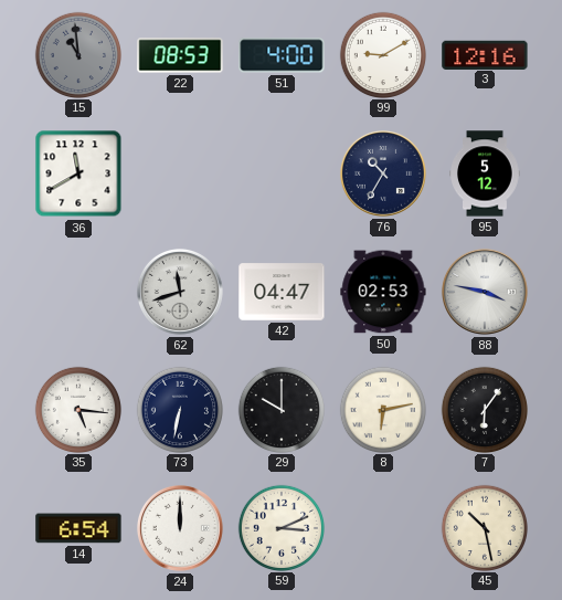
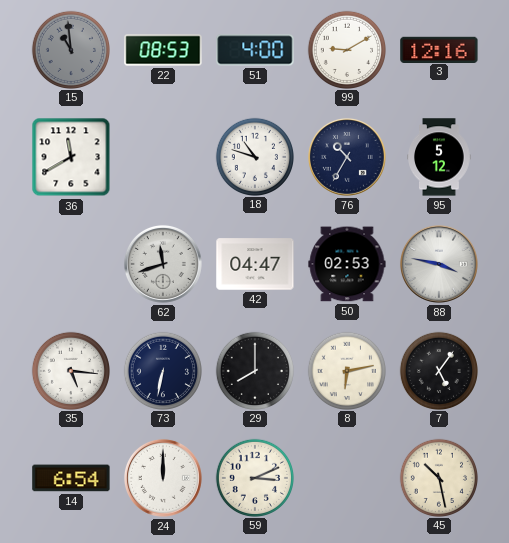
18: none -> 10:48
29: 10:00 -> 8:00
7: 6:06 -> 5:06
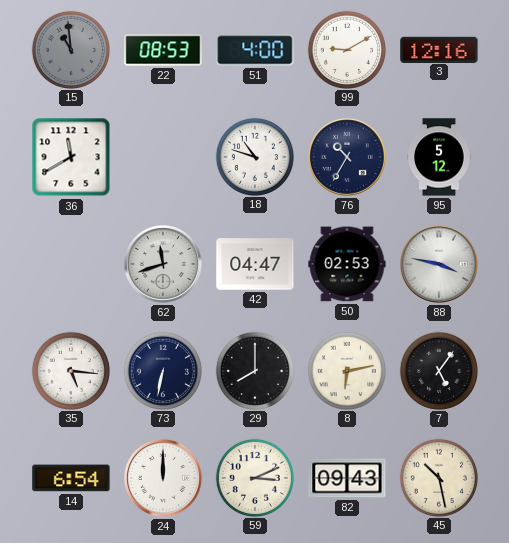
82: none -> 09:43
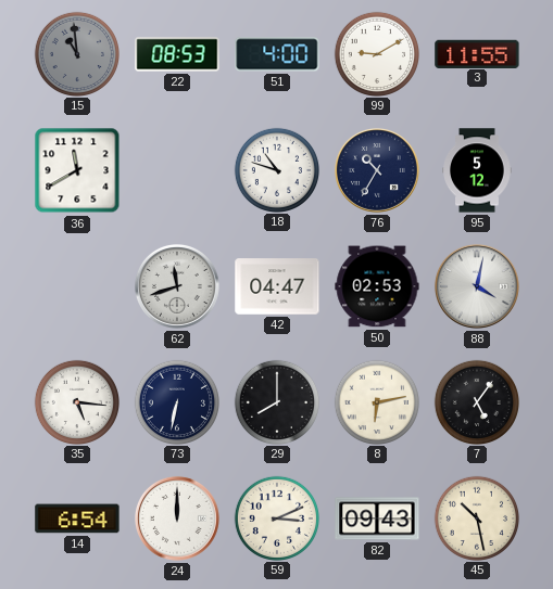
3: 12:16 -> 11:55
88: 3:47 -> 4:02
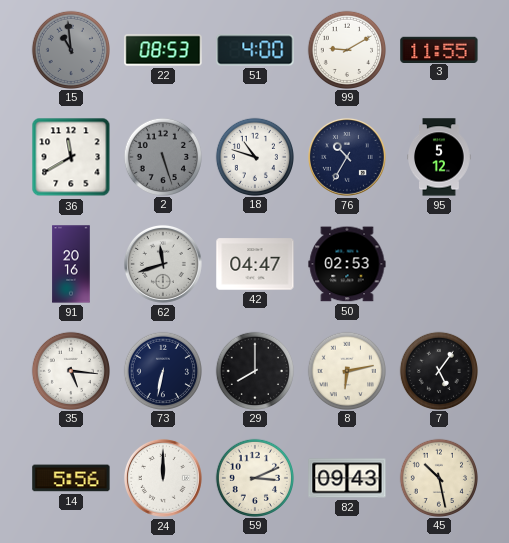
2: none -> 5:27
91: none -> 20:16
88: 4:02 -> none
14: 6:54 -> 5:56
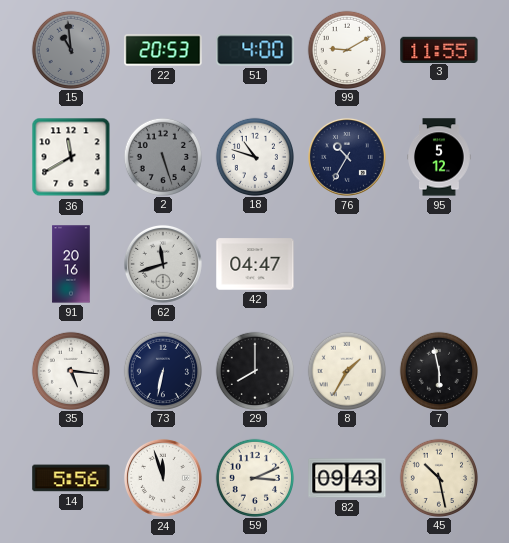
22: 08:53 -> 20:53
50: 02:53 -> none
8: 6:13 -> 1:35
7: 5:06 -> 5:58
24: 12:00 -> 11:57
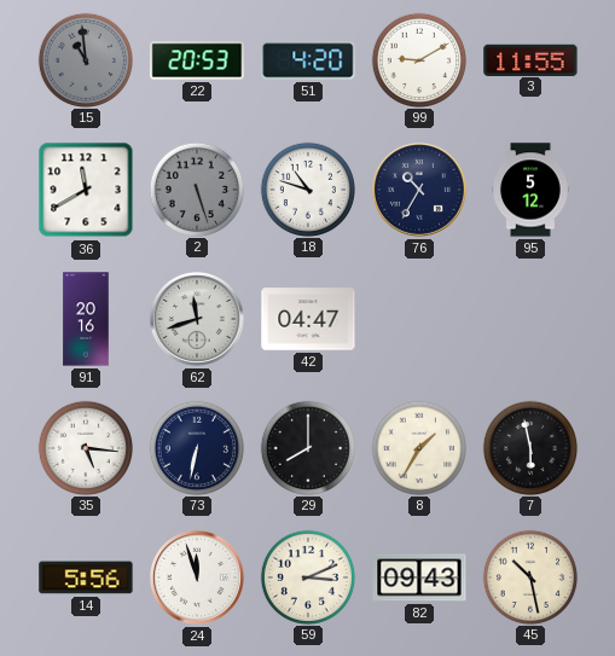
51: 4:00 -> 4:20
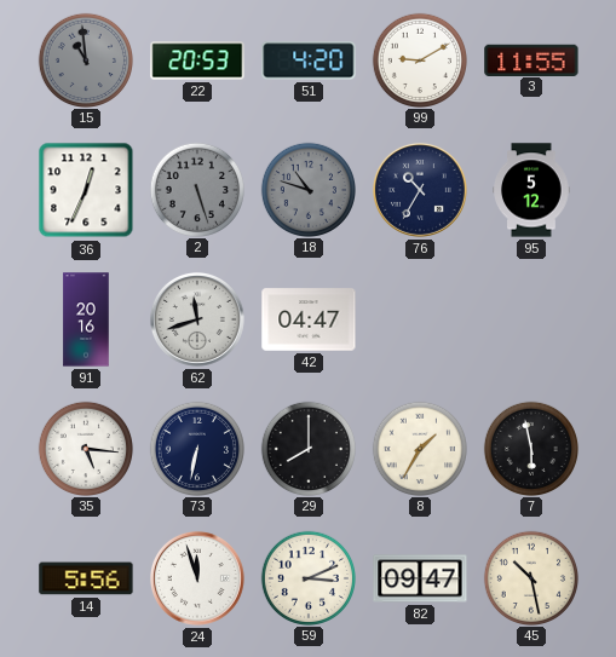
36: 11:40 -> 12:34
18 dial: white -> grey
82: 09:43 -> 09:47
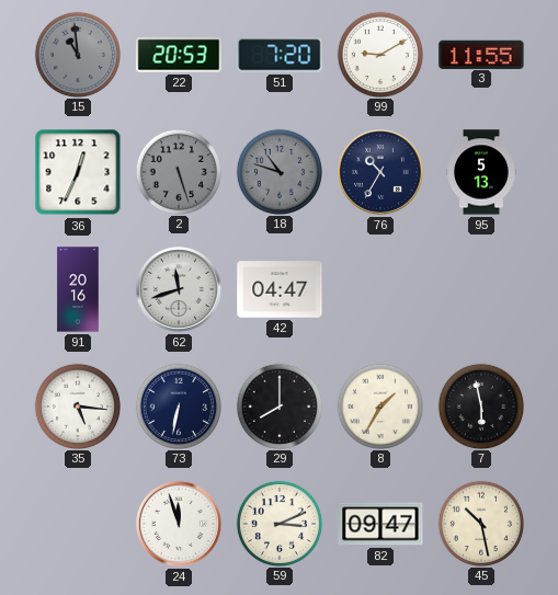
51: 4:20 -> 7:20
95: 5:12 -> 5:13
14: 5:56 -> none
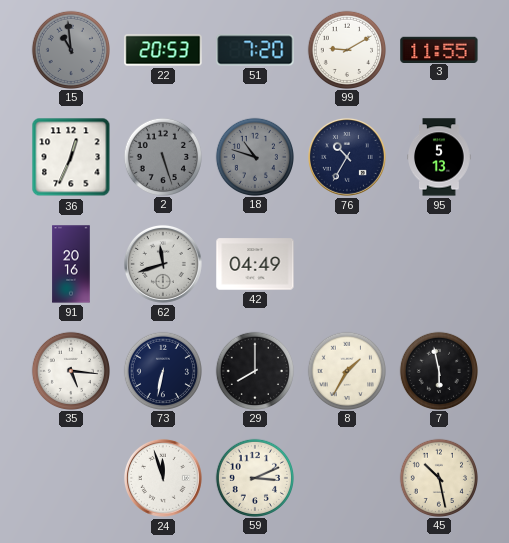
42: 04:47 -> 04:49
82: 09:47 -> none
